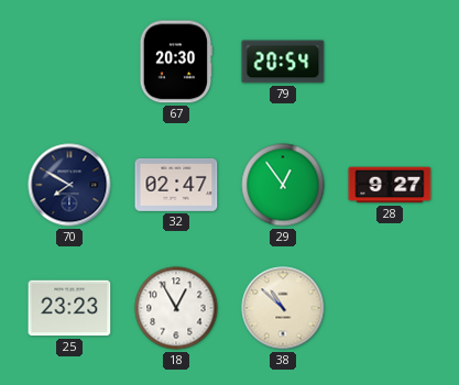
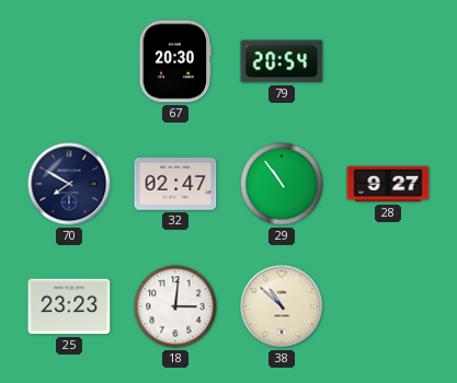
29: 12:54 -> 10:54
18: 12:55 -> 3:01
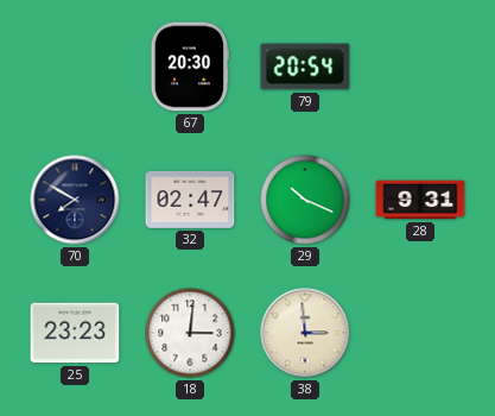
29: 10:54 -> 10:19
28: 9:27 -> 9:31
38: 10:52 -> 2:59
